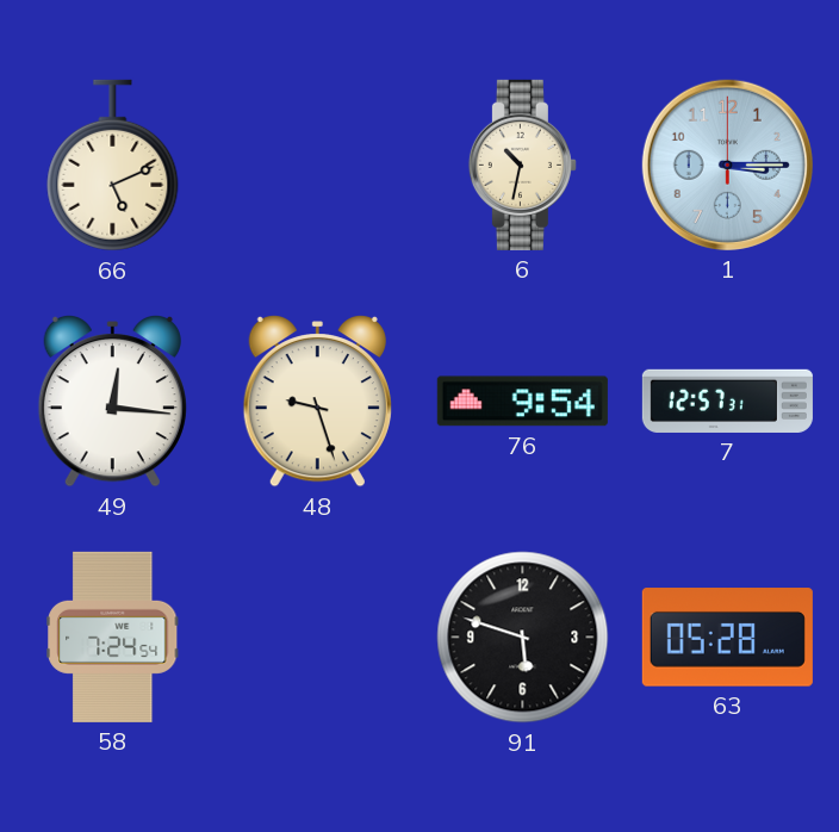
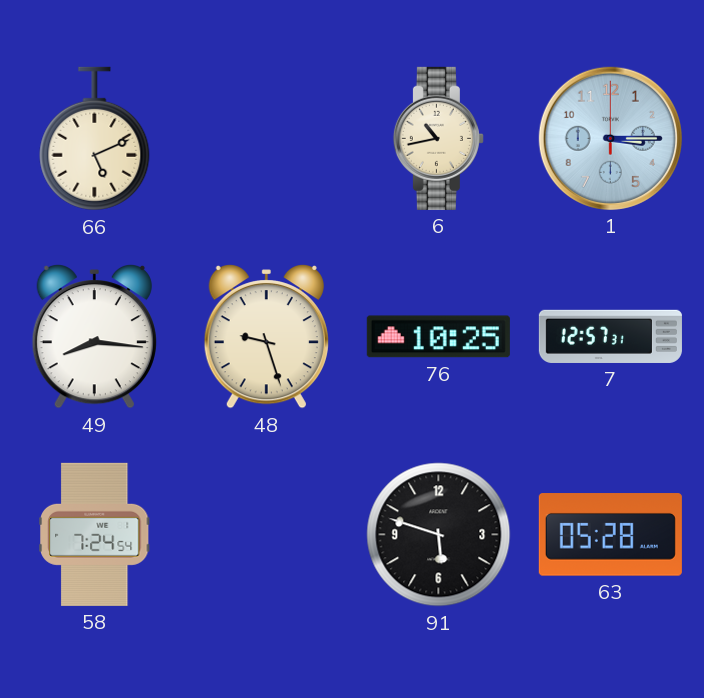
6: 10:32 -> 10:43
49: 12:16 -> 8:16
76: 9:54 -> 10:25
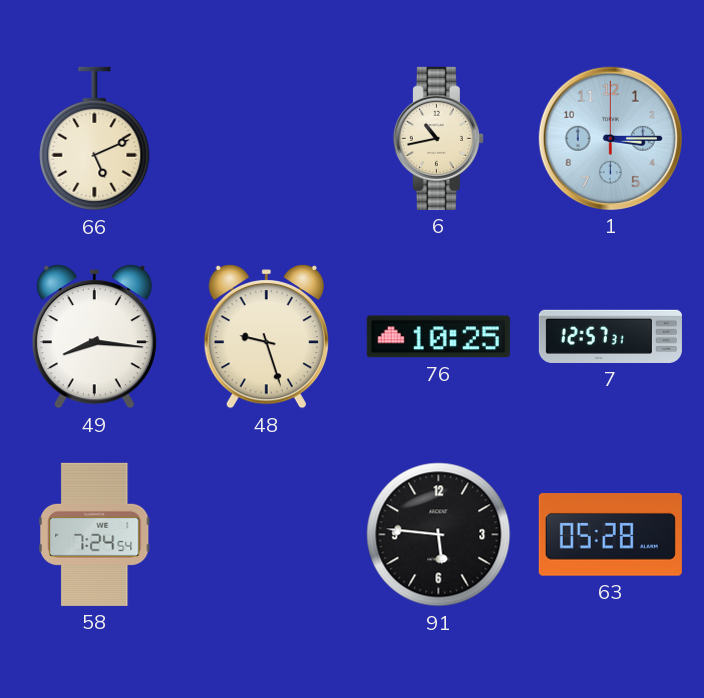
91: 5:48 -> 5:46
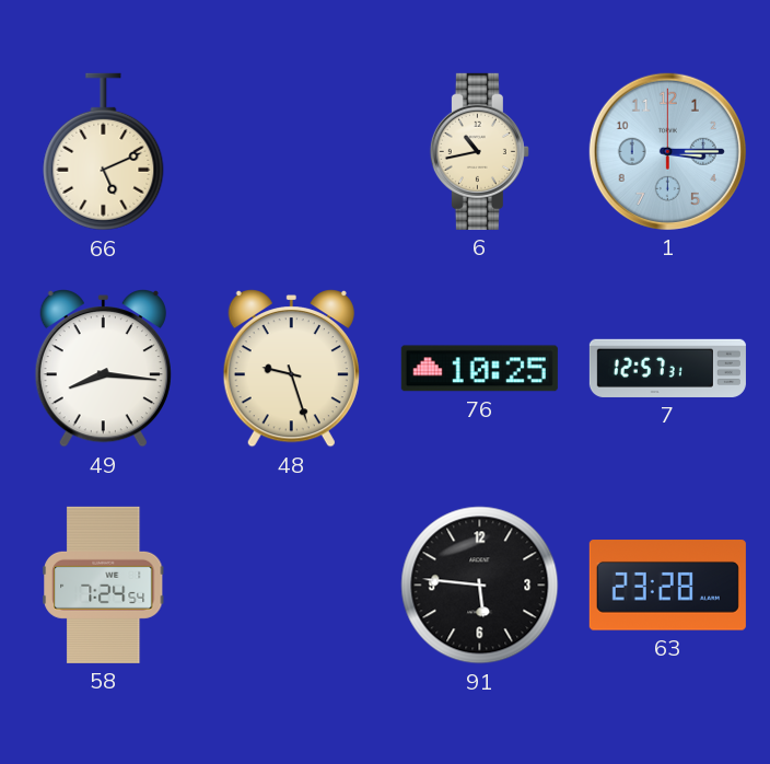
63: 05:28 -> 23:28
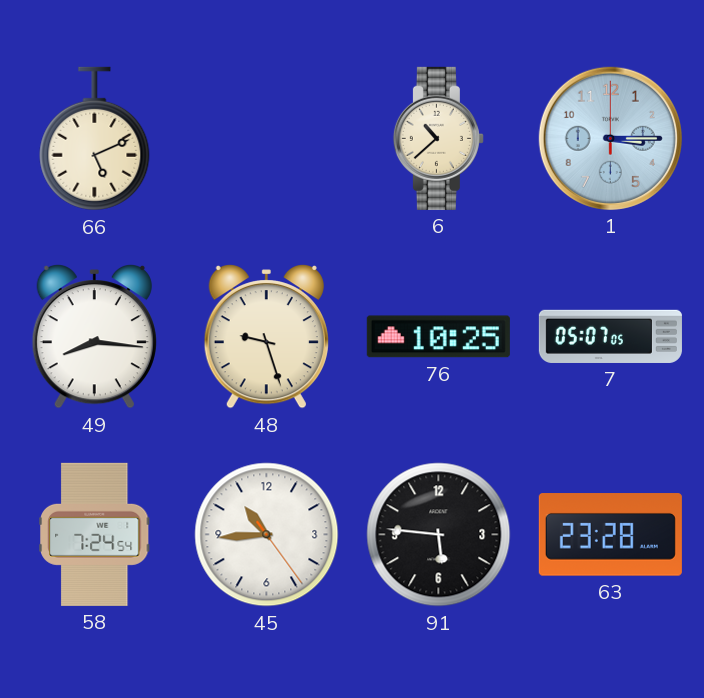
6: 10:43 -> 10:38
7: 12:57 -> 05:07
45: none -> 10:44
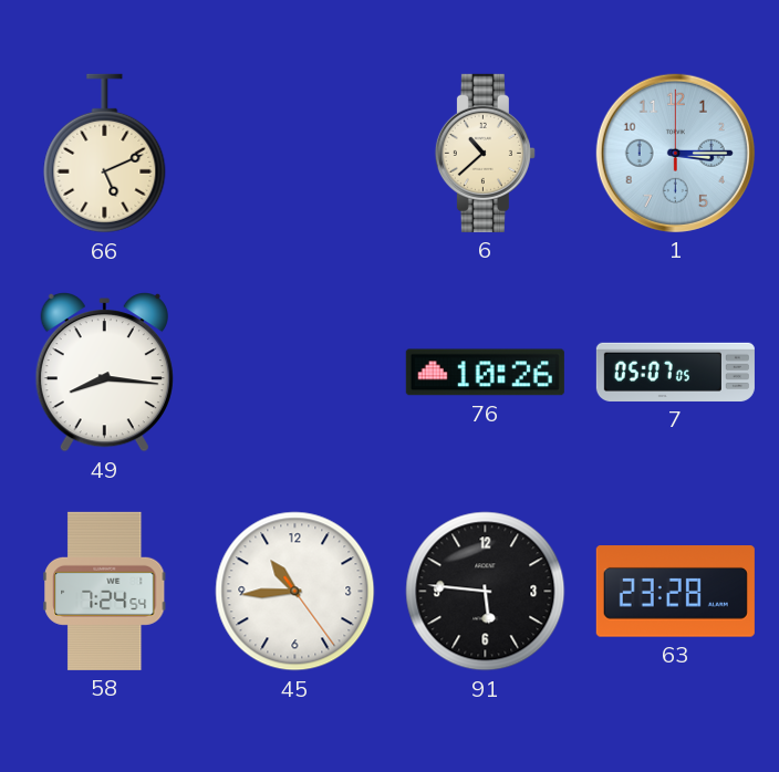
48: 9:27 -> none
76: 10:25 -> 10:26
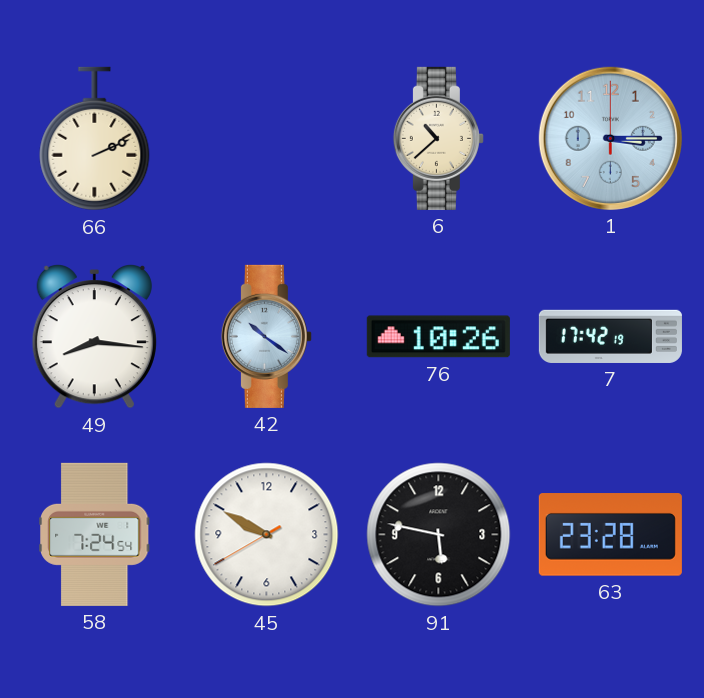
66: 5:11 -> 2:11
42: none -> 10:21
7: 05:07 -> 17:42
45: 10:44 -> 9:49
91: 5:46 -> 5:47
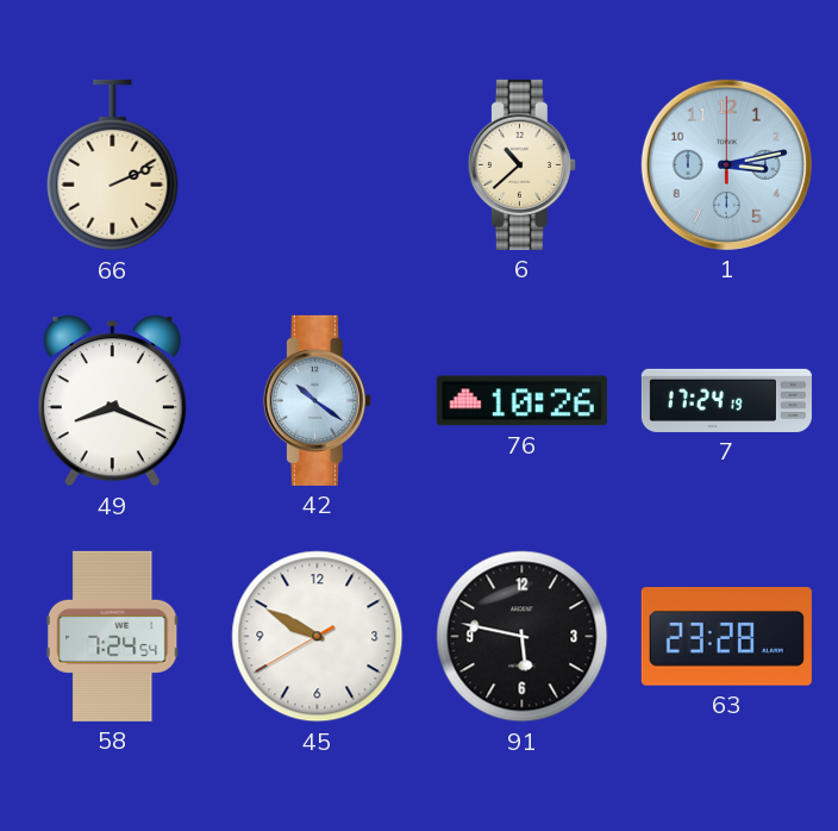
1: 3:15 -> 3:13
49: 8:16 -> 8:19
7: 17:42 -> 17:24
